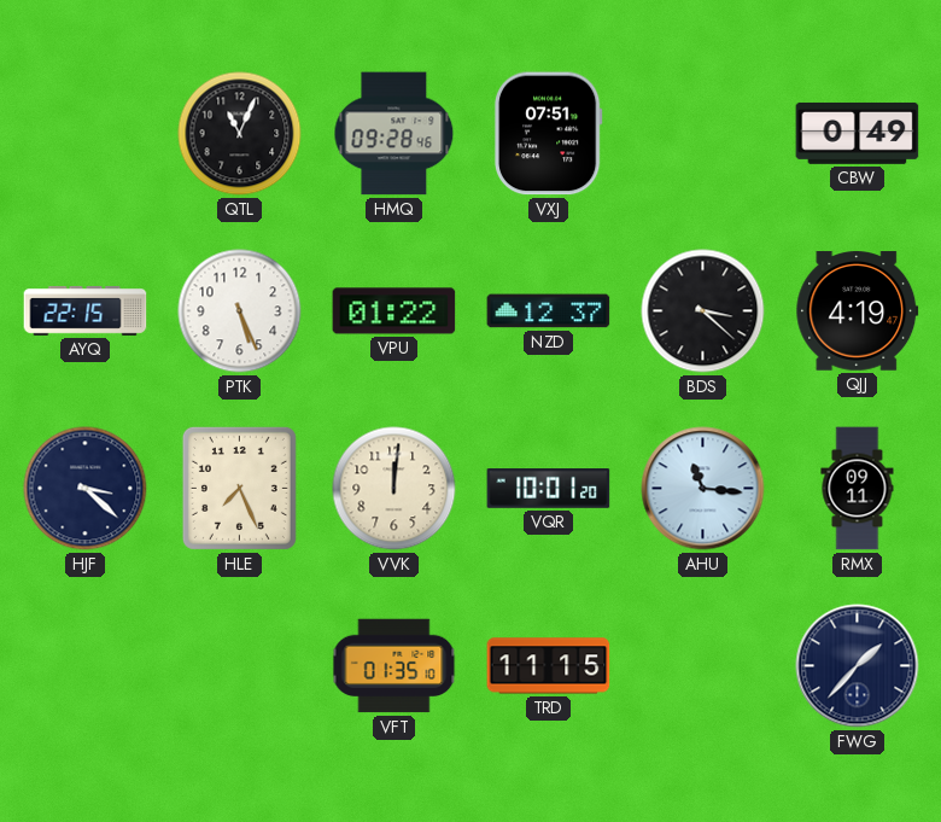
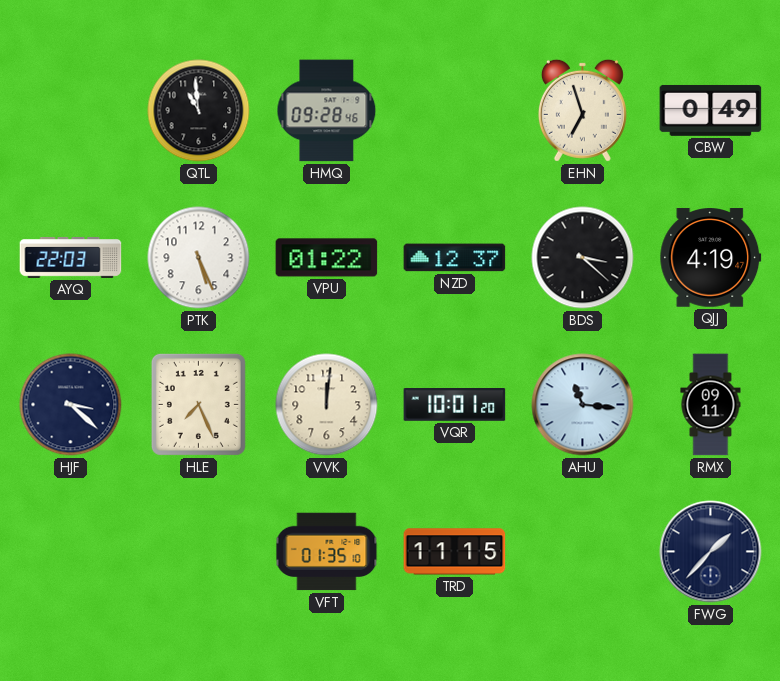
QTL: 11:04 -> 10:59
VXJ: 07:51 -> none
EHN: none -> 6:57
AYQ: 22:15 -> 22:03
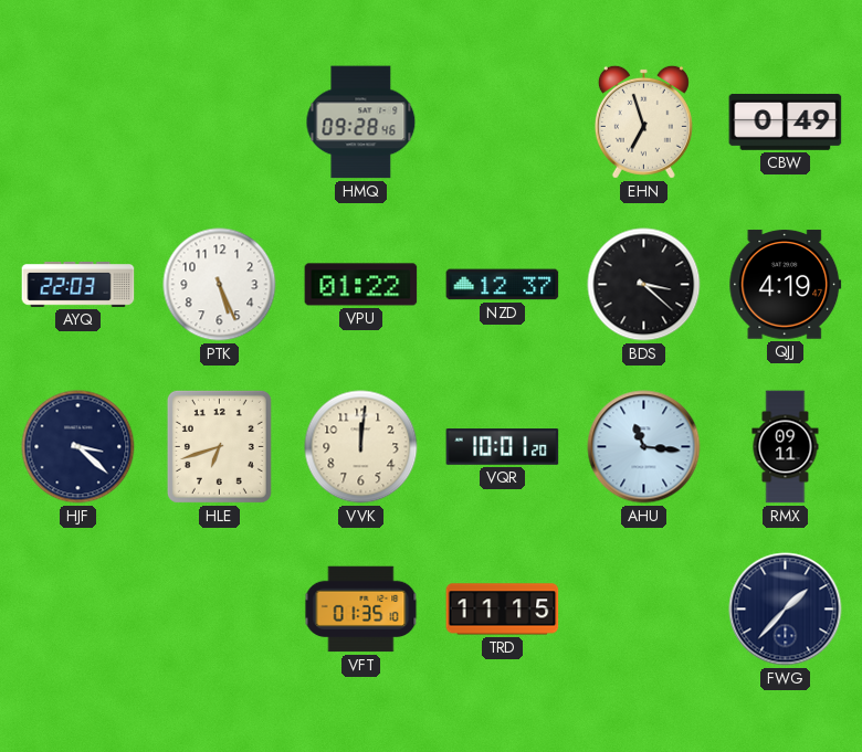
QTL: 10:59 -> none
HLE: 7:26 -> 6:42
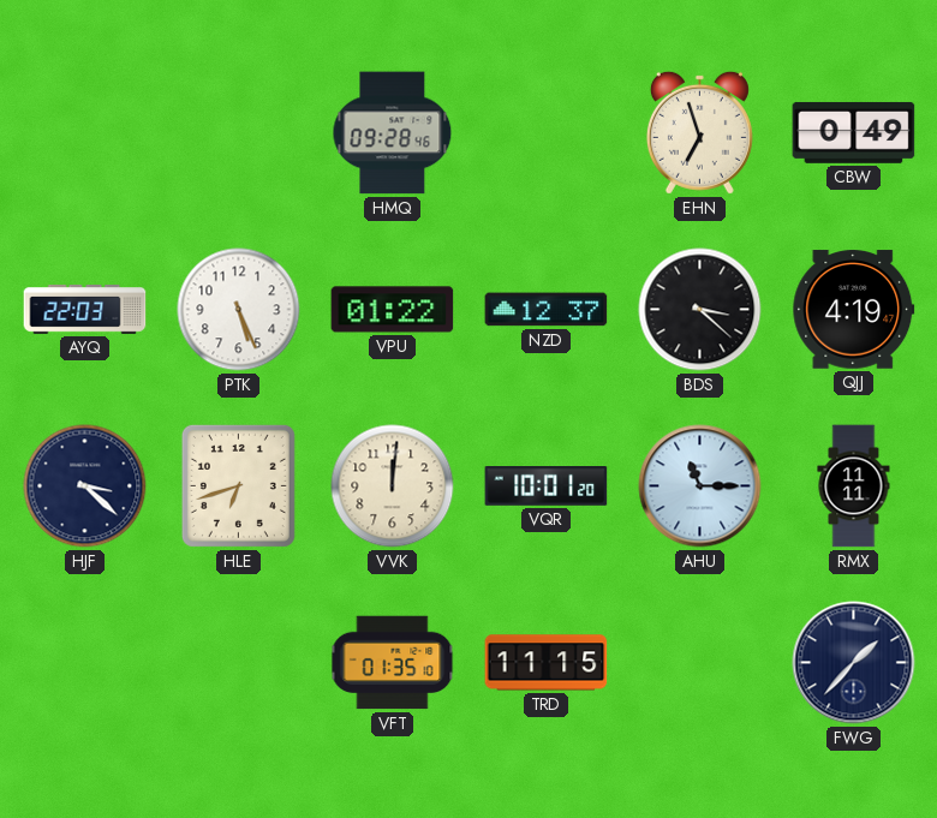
AHU: 11:16 -> 11:15
RMX: 09:11 -> 11:11
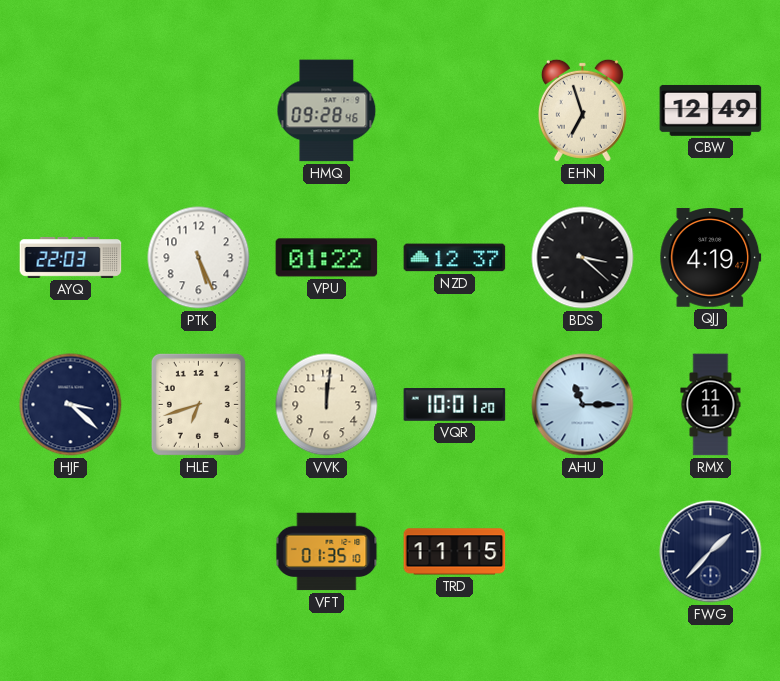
CBW: 0:49 -> 12:49
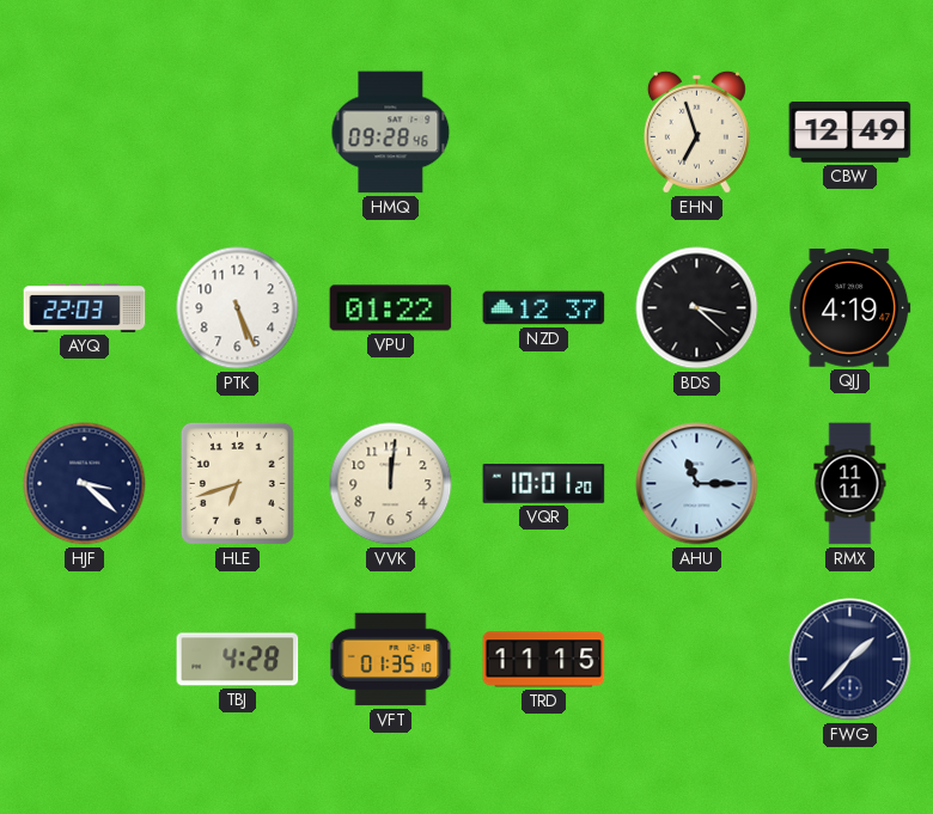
TBJ: none -> 4:28
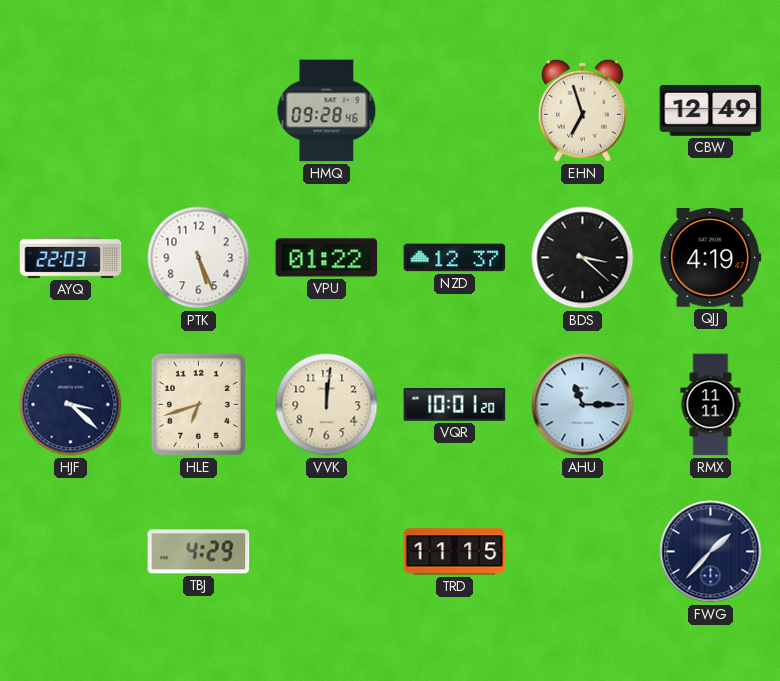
TBJ: 4:28 -> 4:29
VFT: 01:35 -> none
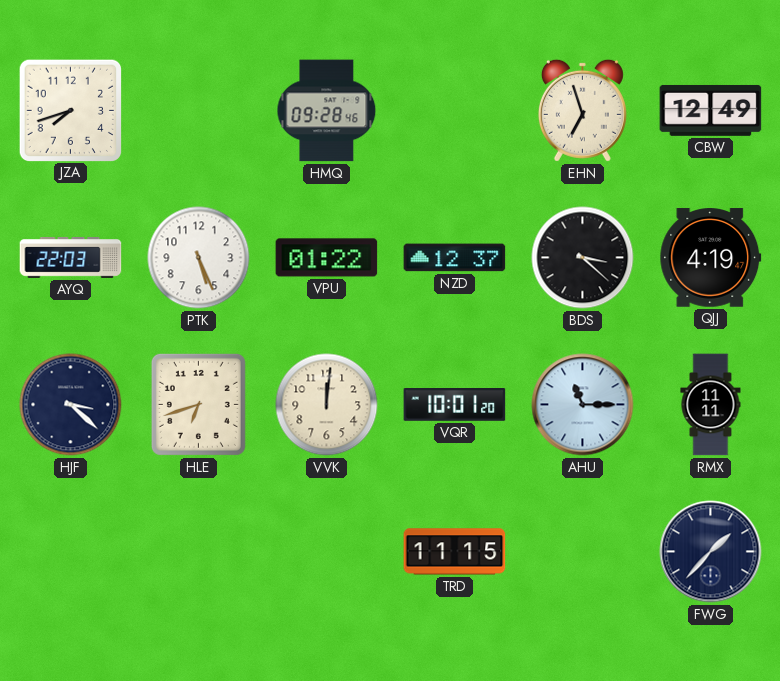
JZA: none -> 7:42
TBJ: 4:29 -> none
